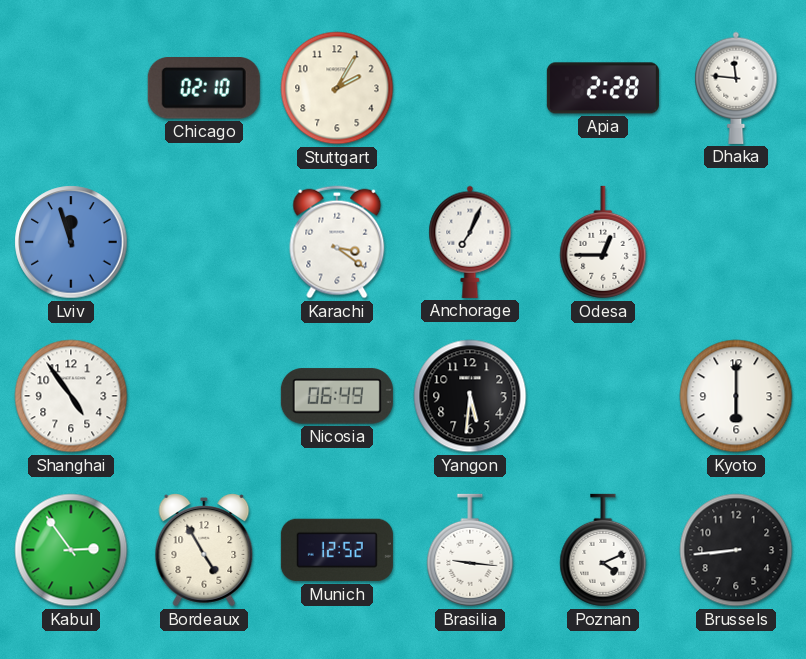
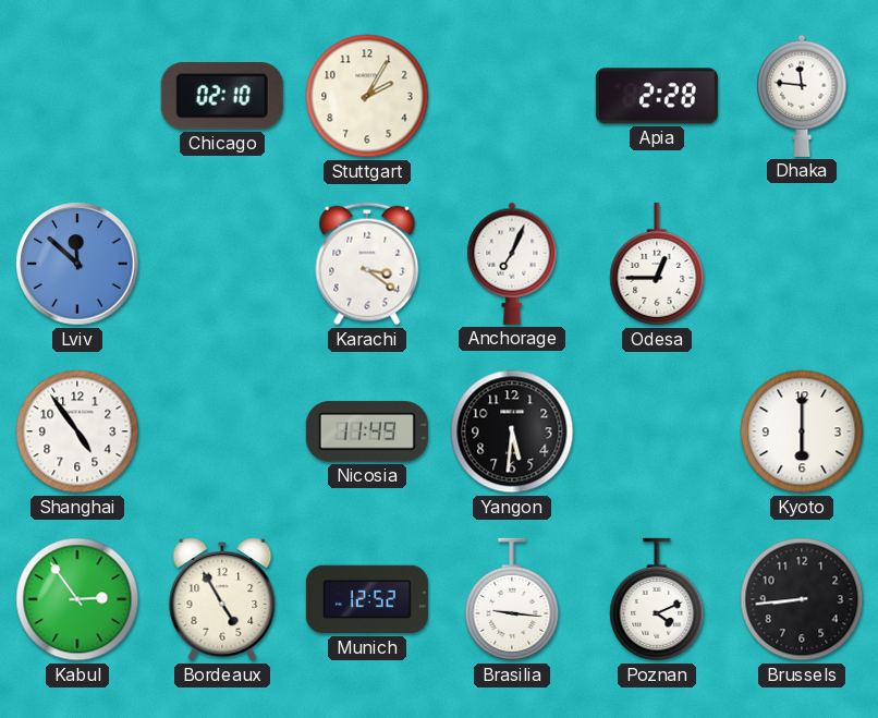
Lviv: 11:57 -> 11:52
Nicosia: 06:49 -> 11:49
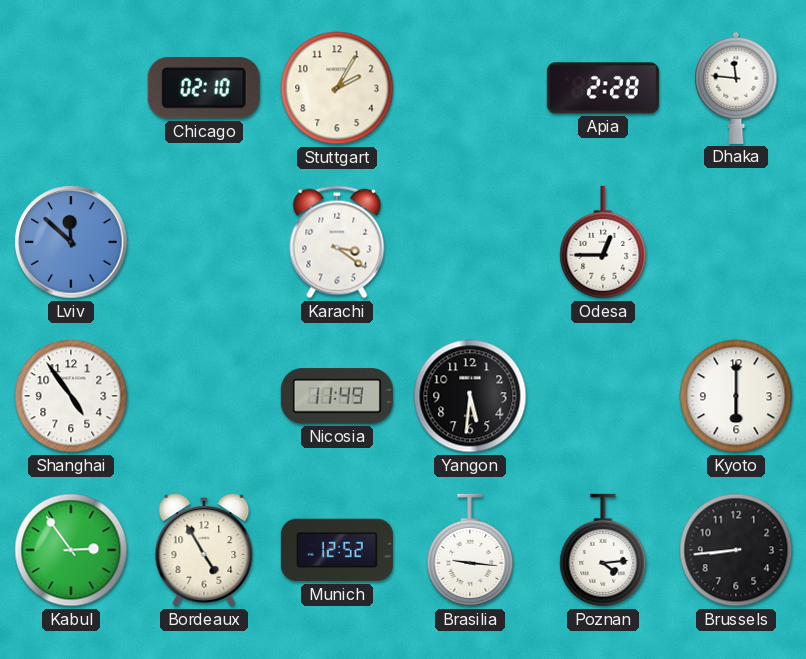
Anchorage: 7:04 -> none
Poznan: 4:11 -> 4:14
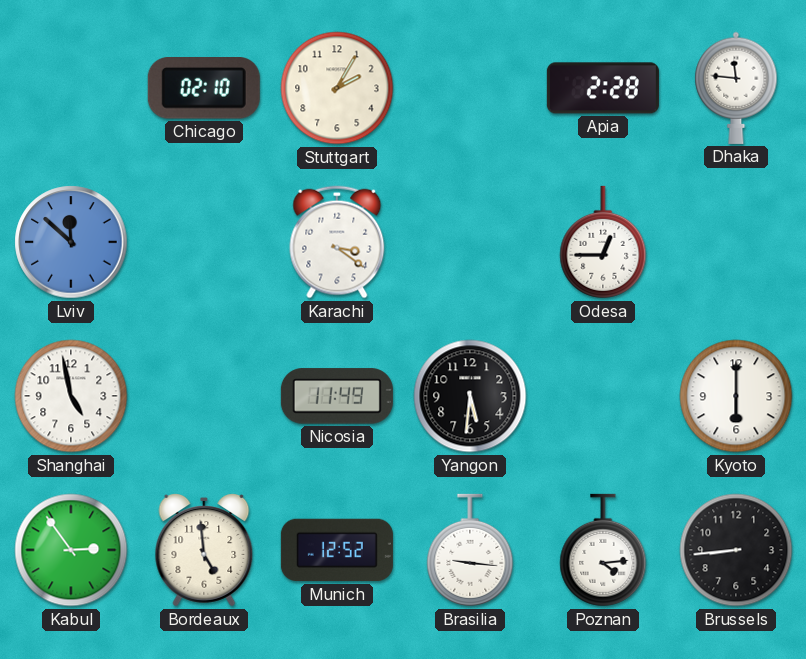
Shanghai: 4:54 -> 4:58
Bordeaux: 4:55 -> 4:59
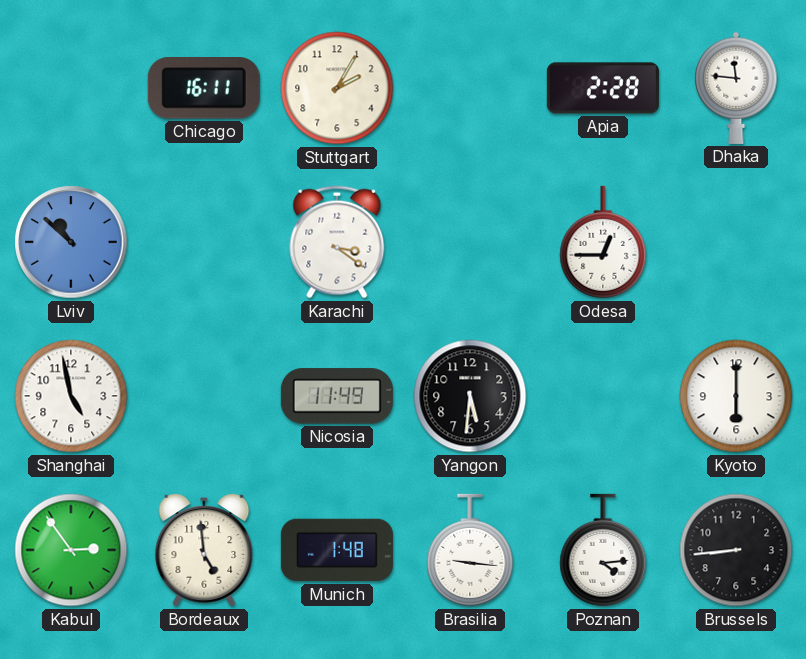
Chicago: 02:10 -> 16:11
Lviv: 11:52 -> 10:52
Munich: 12:52 -> 1:48
